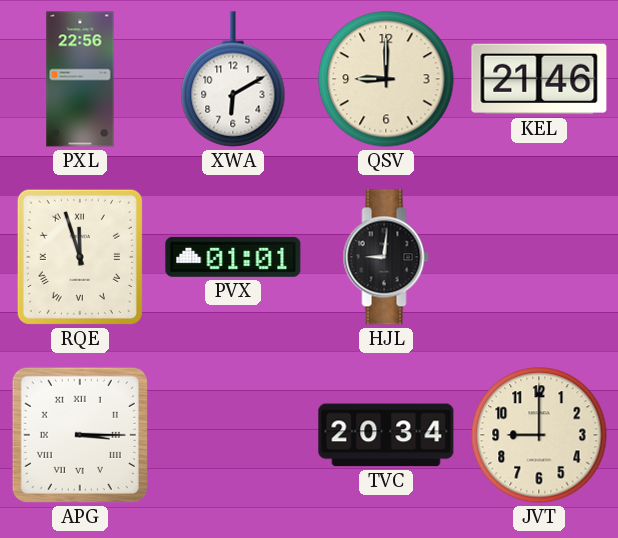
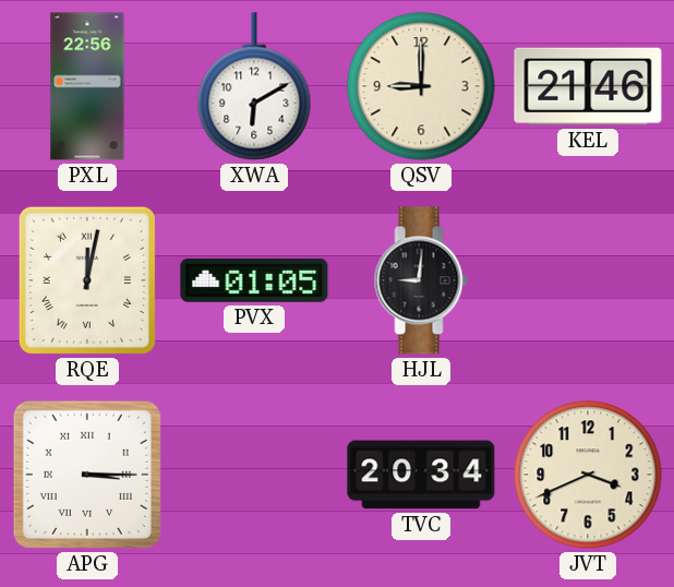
RQE: 11:57 -> 12:02
PVX: 01:01 -> 01:05
JVT: 9:00 -> 3:41
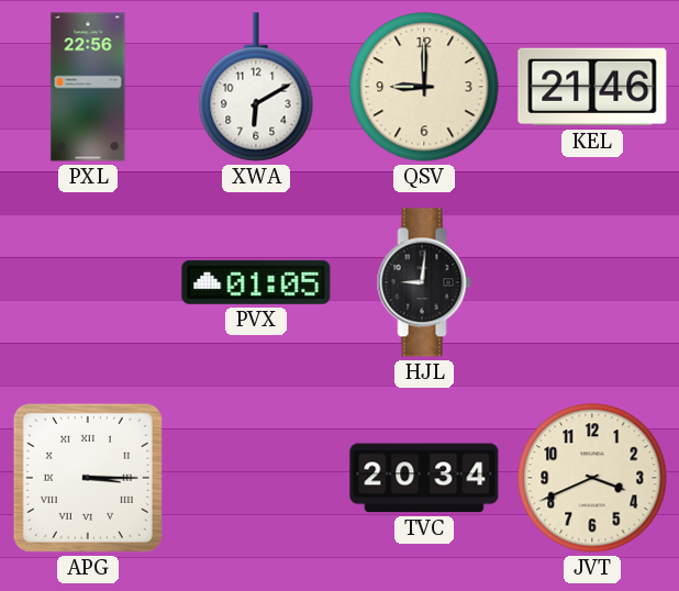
RQE: 12:02 -> none
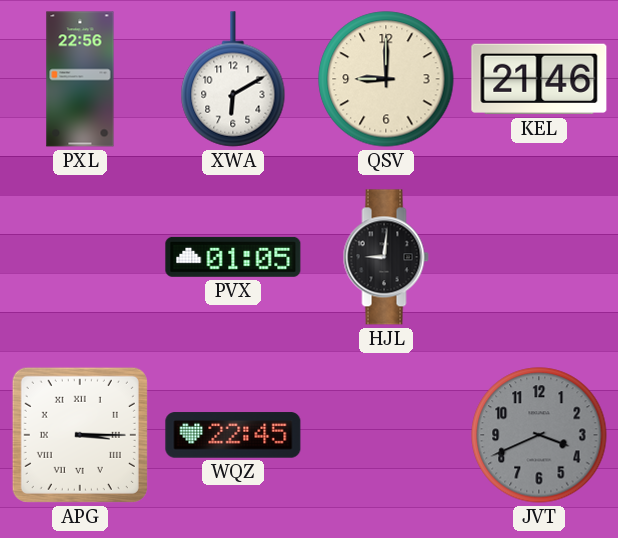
WQZ: none -> 22:45
TVC: 20:34 -> none
JVT dial: cream -> grey
